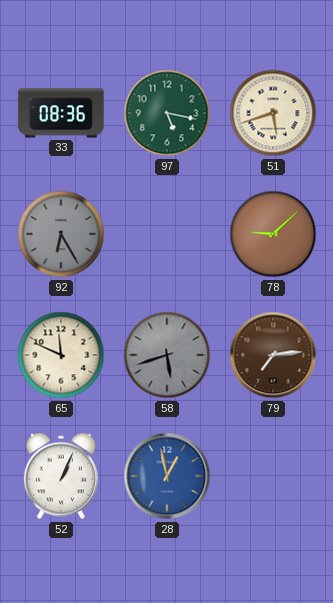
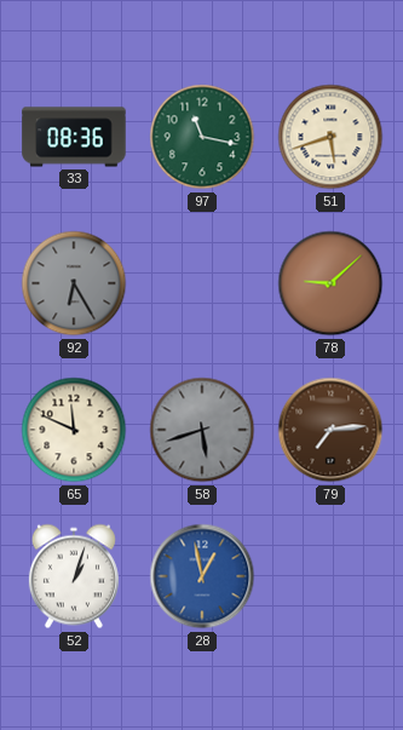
97: 5:17 -> 11:17
52: 1:04 -> 1:03
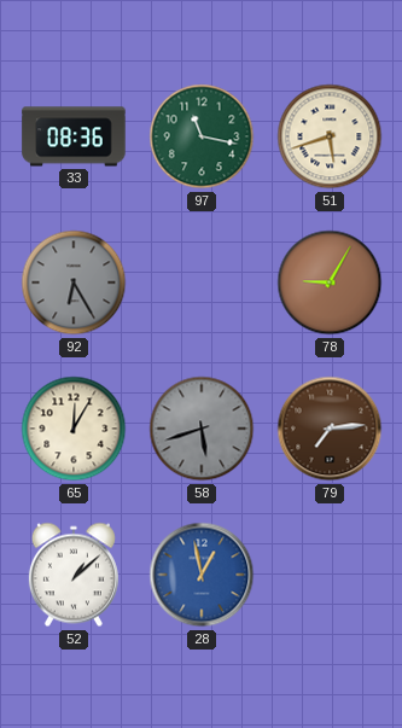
78: 9:08 -> 9:05
65: 11:49 -> 12:05
52: 1:03 -> 1:08
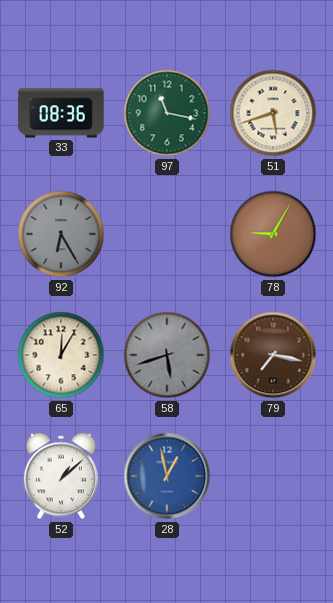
79: 7:14 -> 7:17
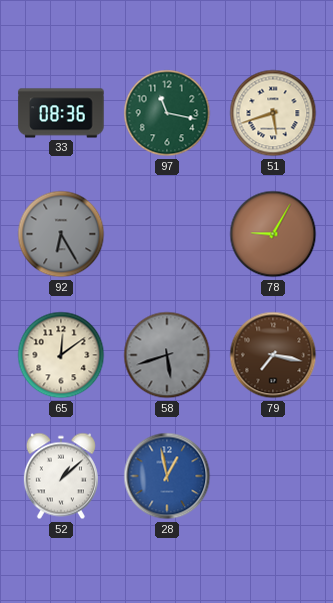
65: 12:05 -> 12:09
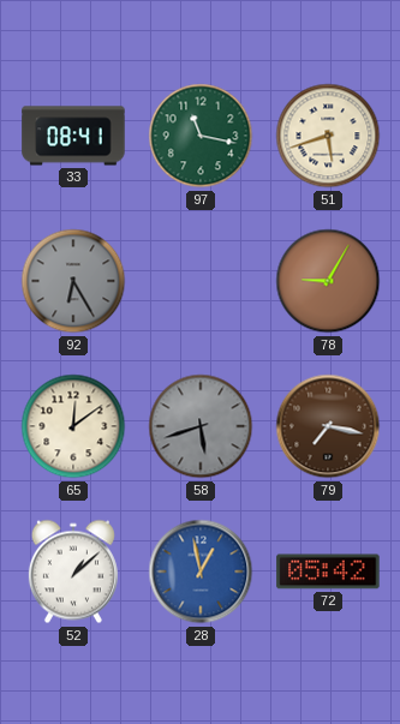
33: 08:36 -> 08:41
72: none -> 05:42
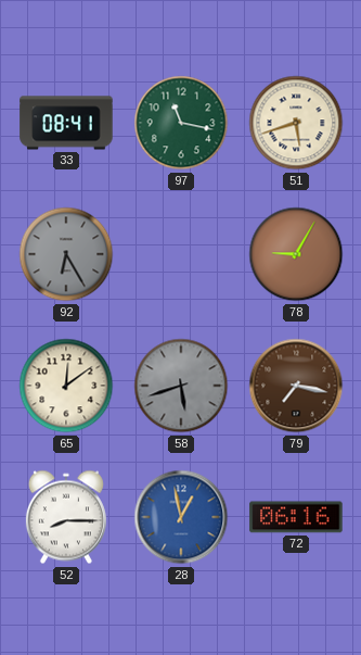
52: 1:08 -> 8:15
72: 05:42 -> 06:16
